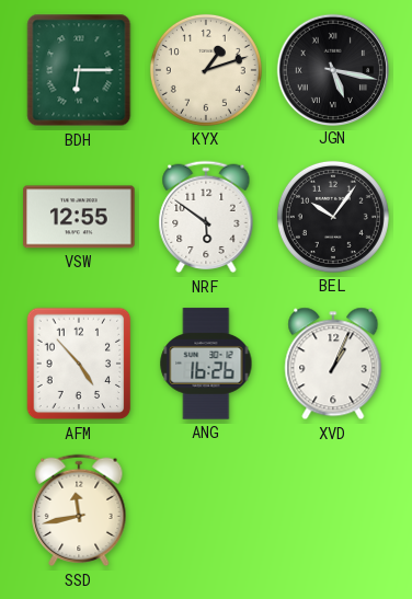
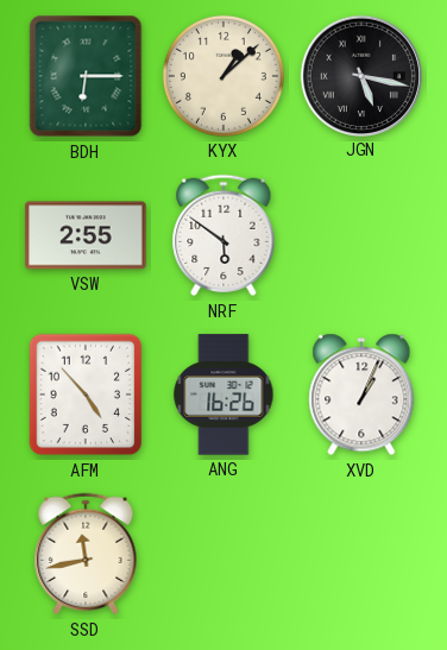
KYX: 1:12 -> 1:08
VSW: 12:55 -> 2:55
BEL: 10:06 -> none
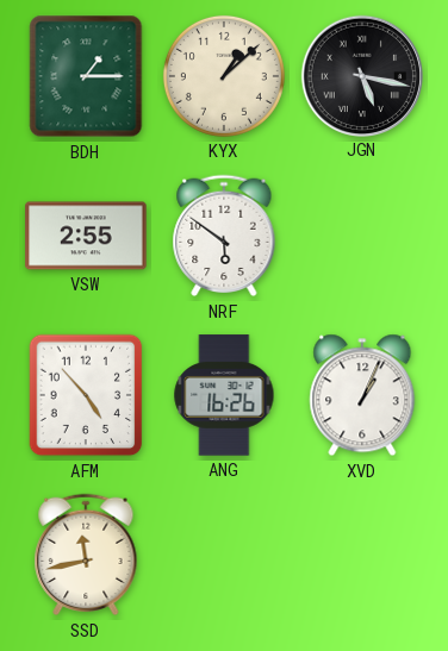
BDH: 6:15 -> 1:15
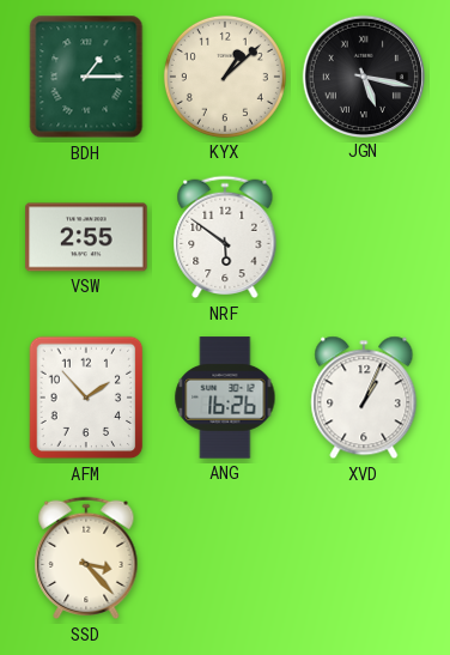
AFM: 4:53 -> 1:53
SSD: 11:43 -> 3:23
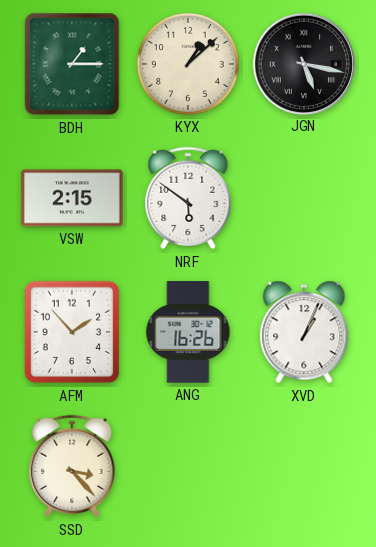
VSW: 2:55 -> 2:15
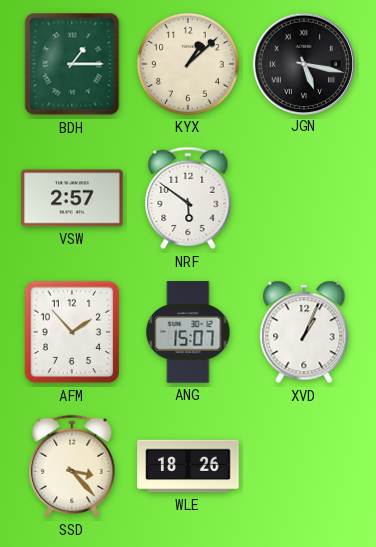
VSW: 2:15 -> 2:57
ANG: 16:26 -> 15:07
WLE: none -> 18:26
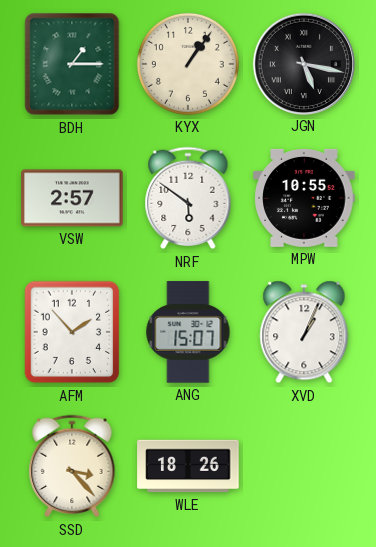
KYX: 1:08 -> 1:06
MPW: none -> 10:55
